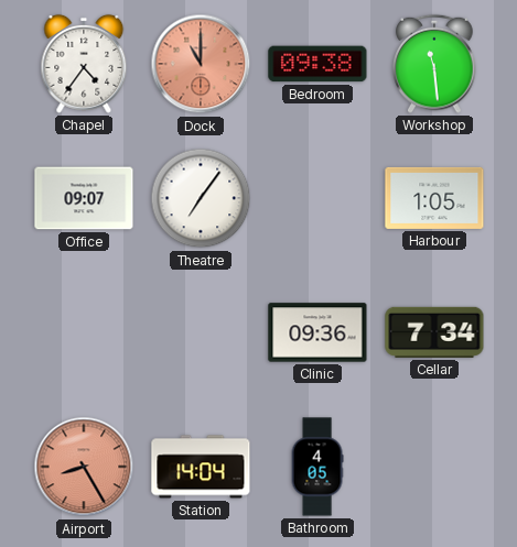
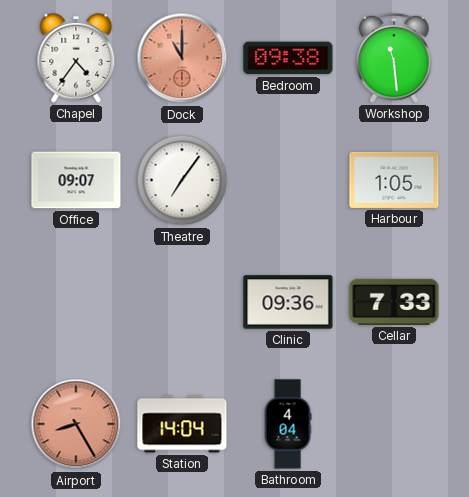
Cellar: 7:34 -> 7:33
Bathroom: 4:05 -> 4:04
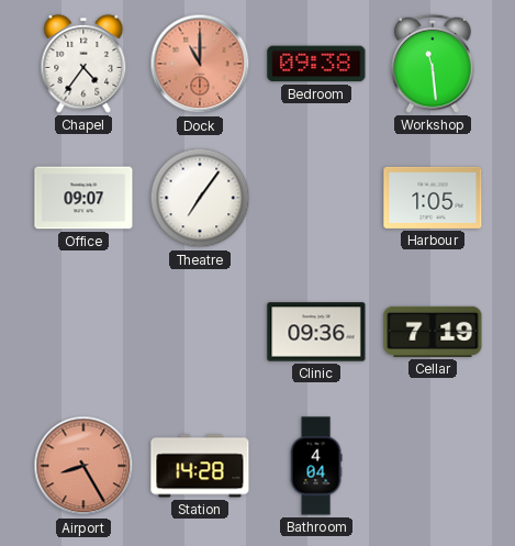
Cellar: 7:33 -> 7:19
Station: 14:04 -> 14:28
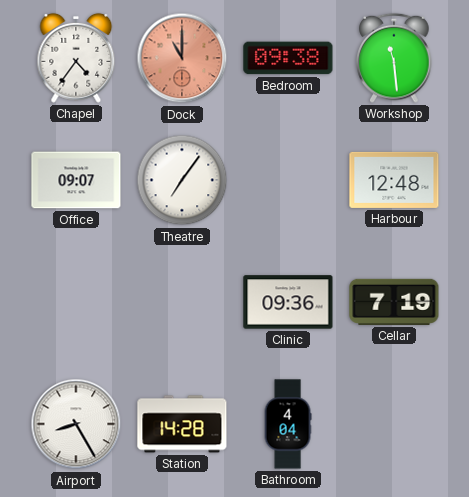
Harbour: 1:05 -> 12:48
Airport dial: salmon -> white
